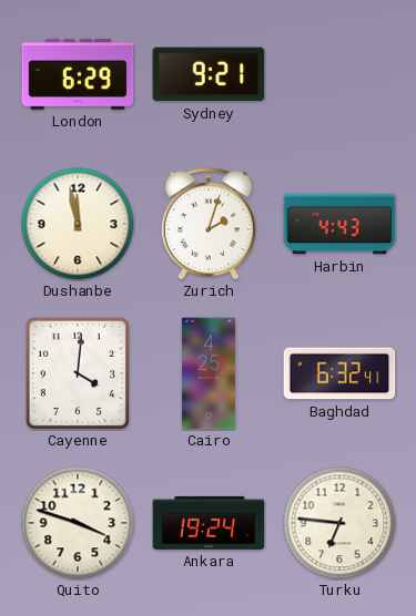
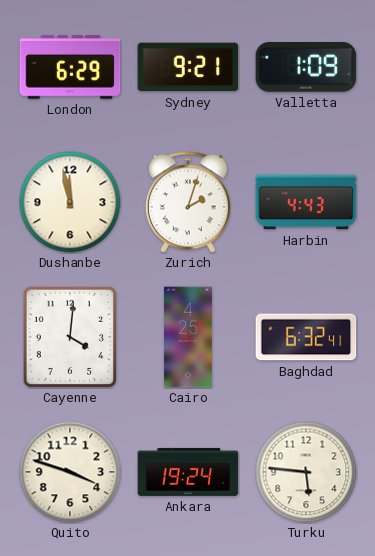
Valletta: none -> 1:09
Turku: 6:46 -> 5:46
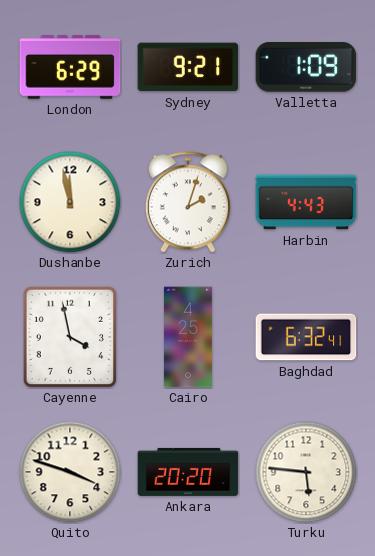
Cayenne: 4:01 -> 3:58
Ankara: 19:24 -> 20:20
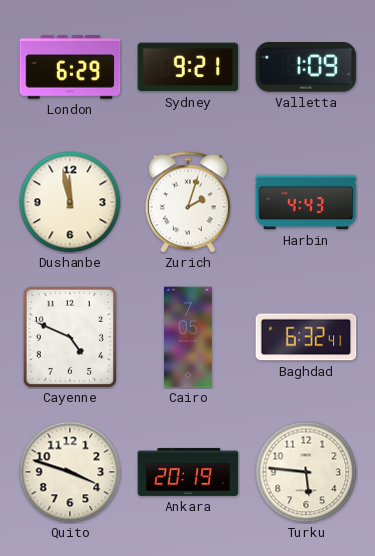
Cayenne: 3:58 -> 4:49
Cairo: 4:25 -> 7:05
Ankara: 20:20 -> 20:19
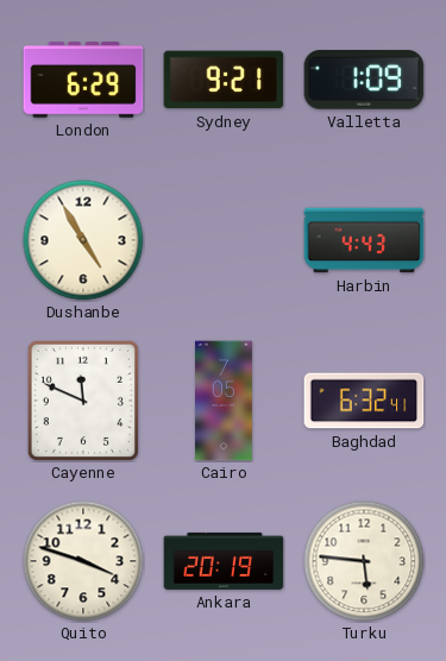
Dushanbe: 11:58 -> 4:55
Zurich: 2:03 -> none
Cayenne: 4:49 -> 11:49
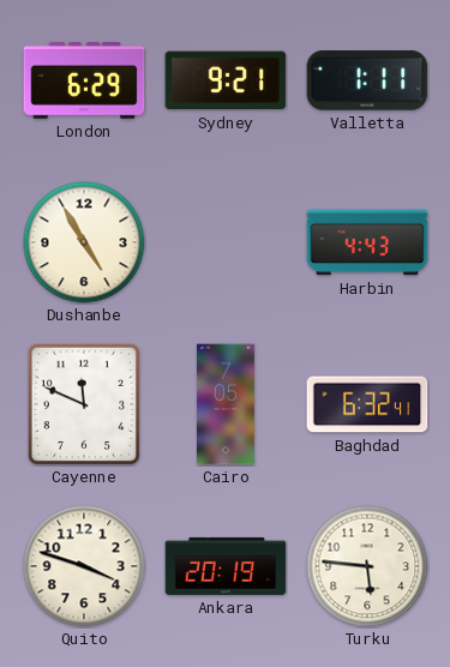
Valletta: 1:09 -> 1:11
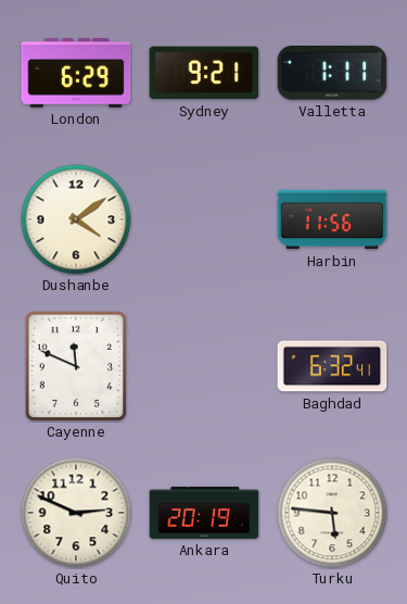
Dushanbe: 4:55 -> 4:09
Harbin: 4:43 -> 11:56
Cairo: 7:05 -> none
Quito: 3:48 -> 2:49
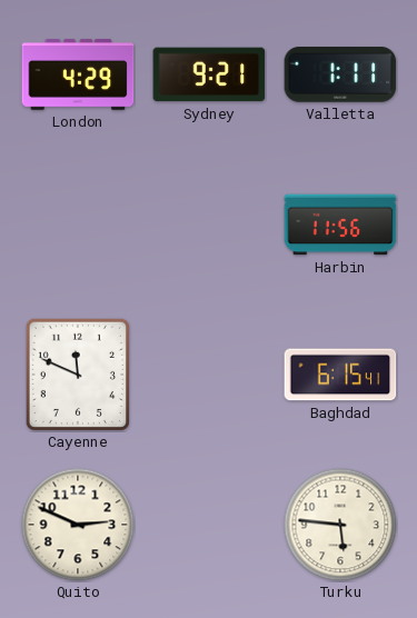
London: 6:29 -> 4:29
Dushanbe: 4:09 -> none
Baghdad: 6:32 -> 6:15
Ankara: 20:19 -> none
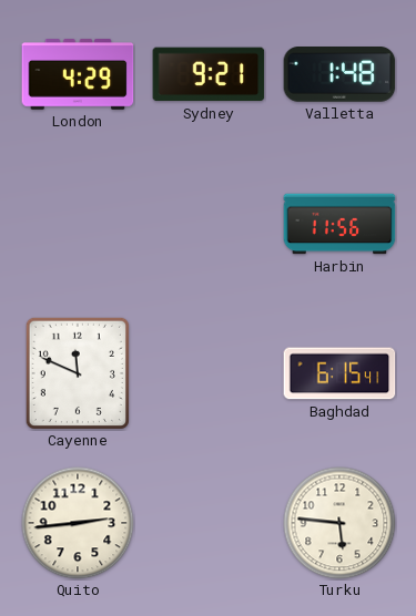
Valletta: 1:11 -> 1:48
Quito: 2:49 -> 2:44
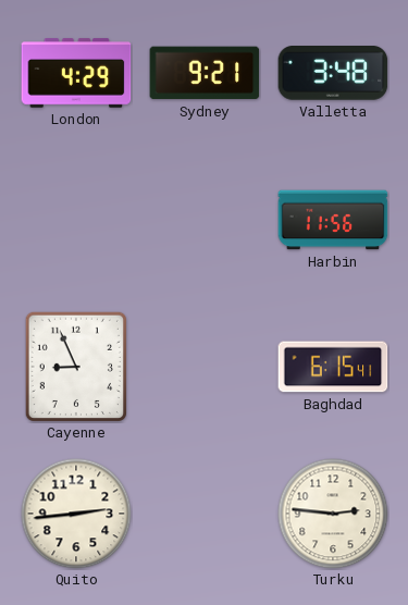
Valletta: 1:48 -> 3:48
Cayenne: 11:49 -> 8:56
Turku: 5:46 -> 2:46
